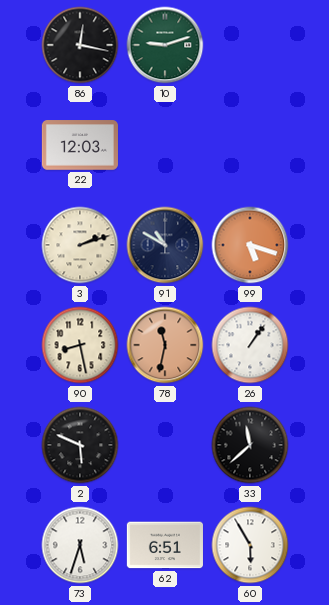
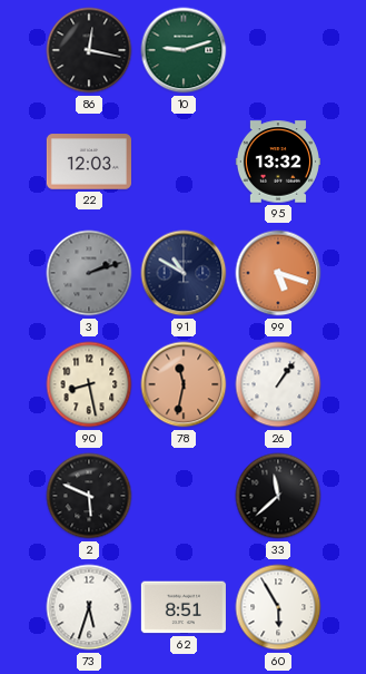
95: none -> 13:32
3 dial: cream -> grey
62: 6:51 -> 8:51
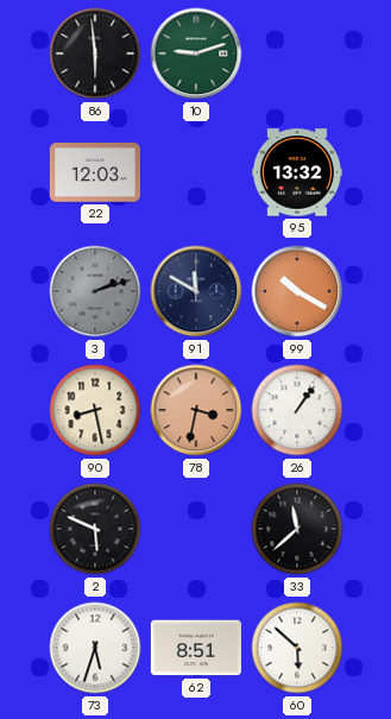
86: 12:17 -> 5:59
91: 10:50 -> 11:50
99: 5:18 -> 10:20
78: 11:32 -> 3:32
60: 5:55 -> 5:52
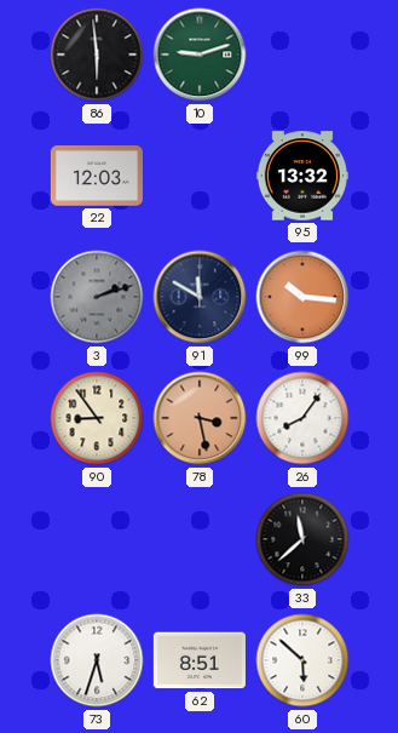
99: 10:20 -> 10:16
90: 8:28 -> 8:54
78: 3:32 -> 3:28
26: 1:06 -> 8:06
2: 5:49 -> none
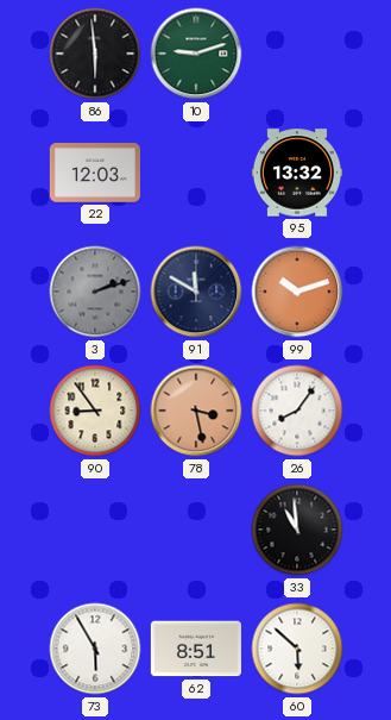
99: 10:16 -> 10:12
33: 11:38 -> 10:59
73: 5:33 -> 5:55
